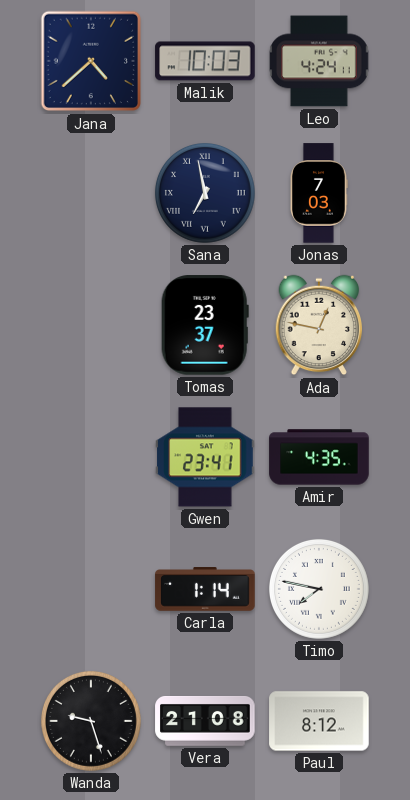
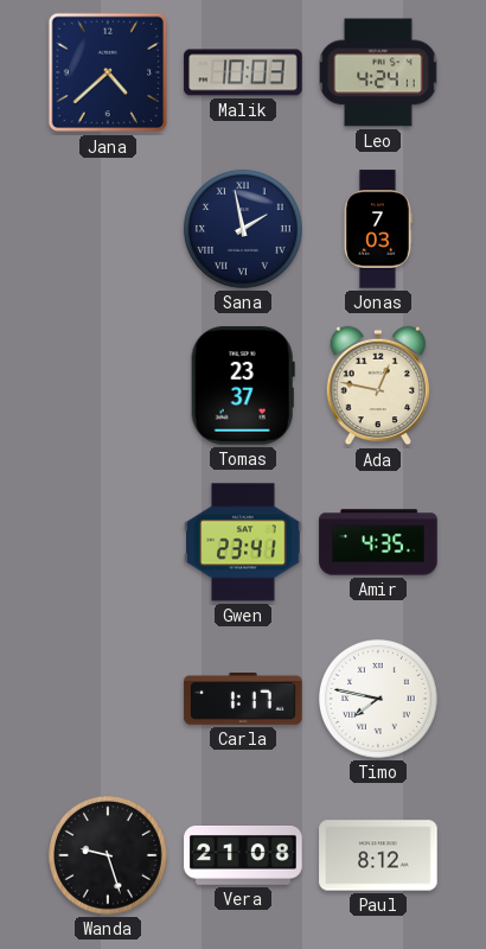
Sana: 6:58 -> 1:58
Carla: 1:14 -> 1:17
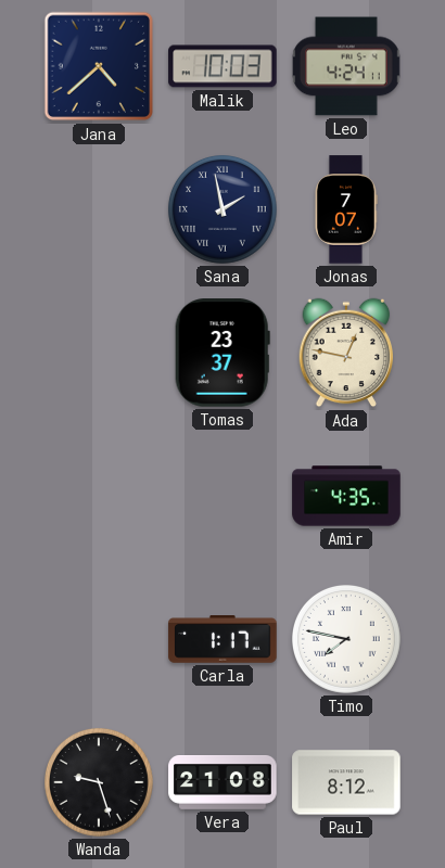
Jonas: 7:03 -> 7:07
Gwen: 23:41 -> none
